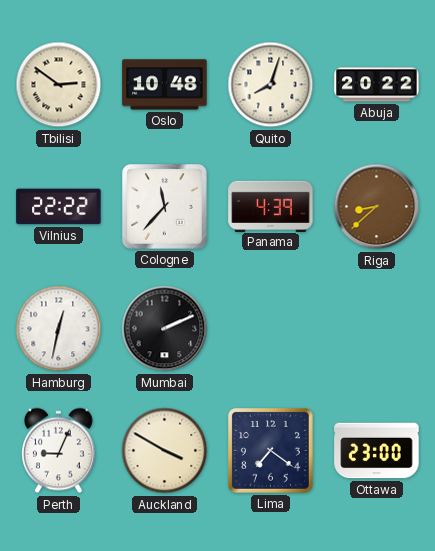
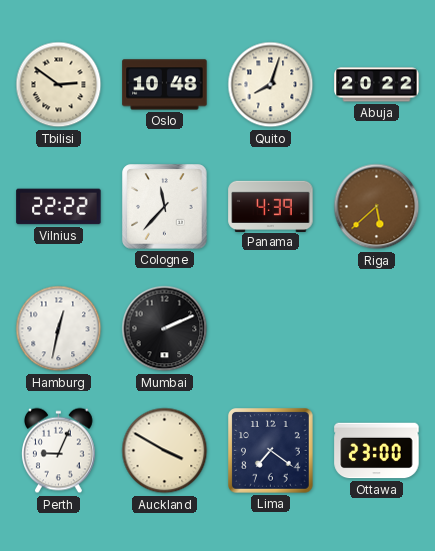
Riga: 8:38 -> 5:38
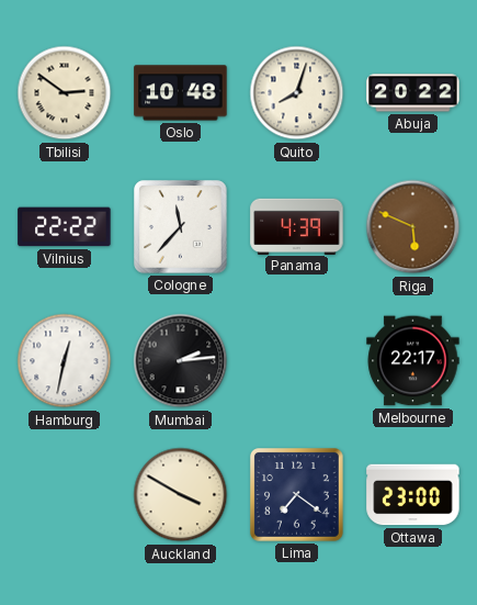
Riga: 5:38 -> 5:49
Mumbai: 2:11 -> 2:14
Melbourne: none -> 22:17
Perth: 9:04 -> none
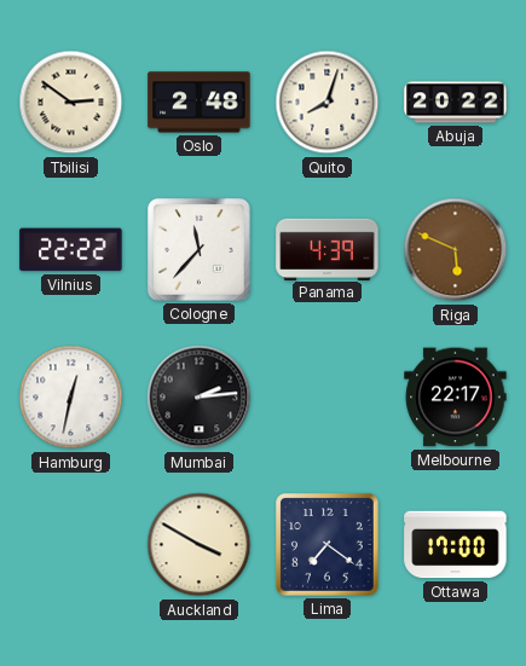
Oslo: 10:48 -> 2:48
Ottawa: 23:00 -> 17:00
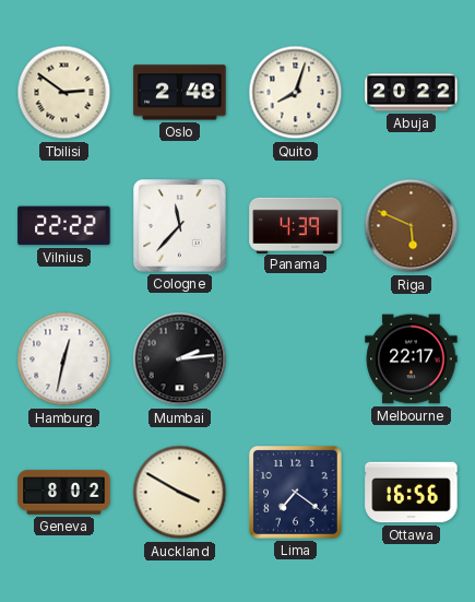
Geneva: none -> 8:02
Ottawa: 17:00 -> 16:56
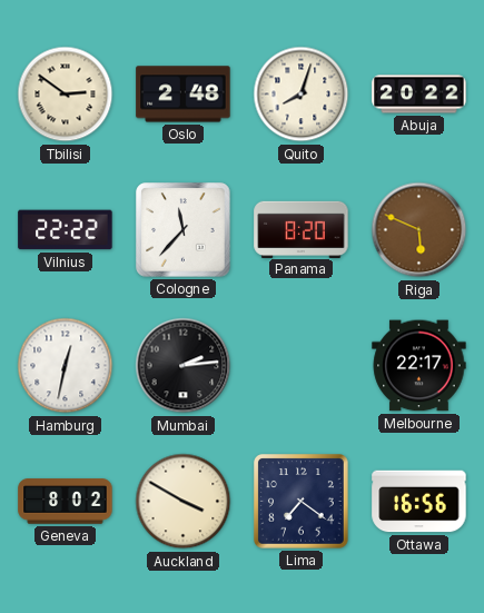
Panama: 4:39 -> 8:20
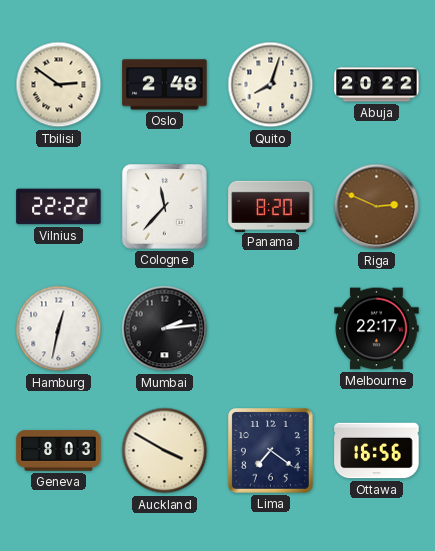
Riga: 5:49 -> 2:49
Geneva: 8:02 -> 8:03
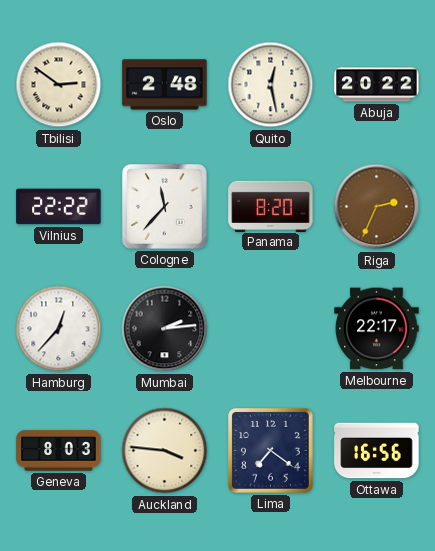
Quito: 8:03 -> 12:28
Riga: 2:49 -> 2:34
Hamburg: 12:32 -> 12:37
Auckland: 3:50 -> 3:46
